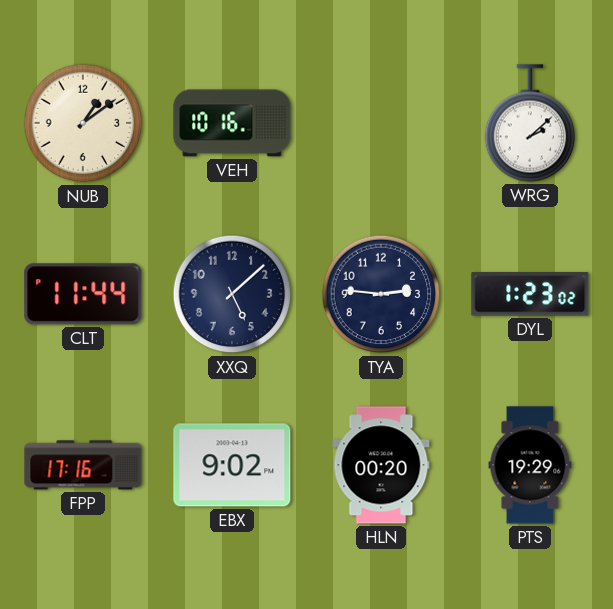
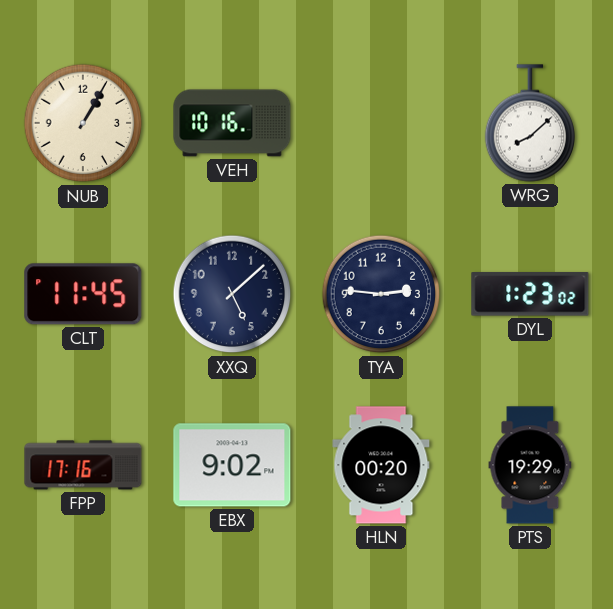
NUB: 1:09 -> 1:05
WRG: 2:08 -> 8:08
CLT: 11:44 -> 11:45
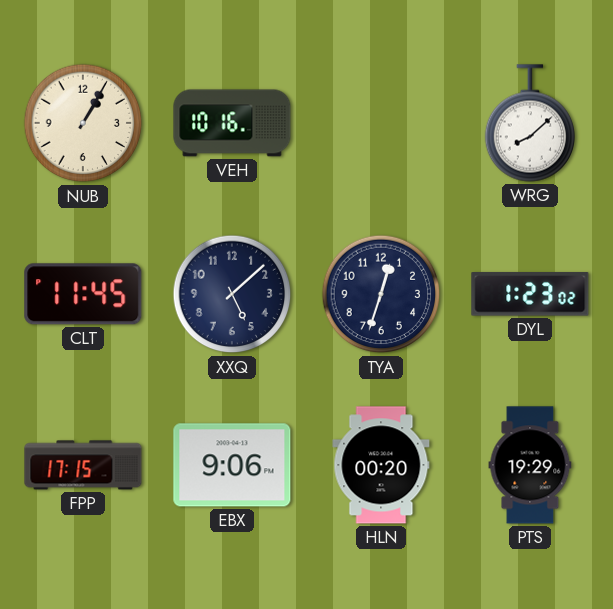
TYA: 2:46 -> 12:33
FPP: 17:16 -> 17:15
EBX: 9:02 -> 9:06
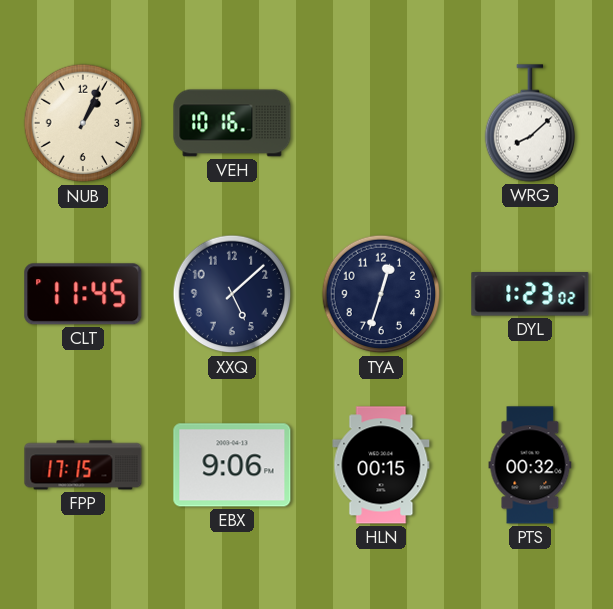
NUB: 1:05 -> 1:04
HLN: 00:20 -> 00:15
PTS: 19:29 -> 00:32
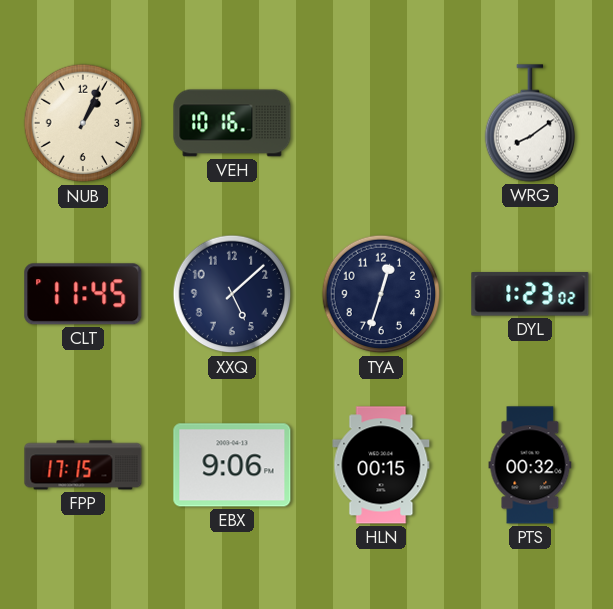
WRG: 8:08 -> 8:09
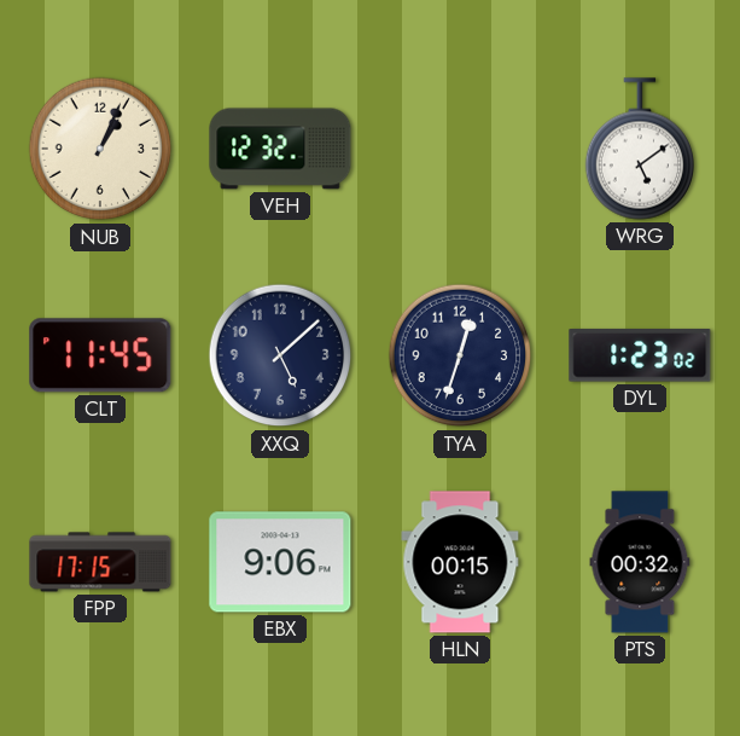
VEH: 10:16 -> 12:32
WRG: 8:09 -> 5:09
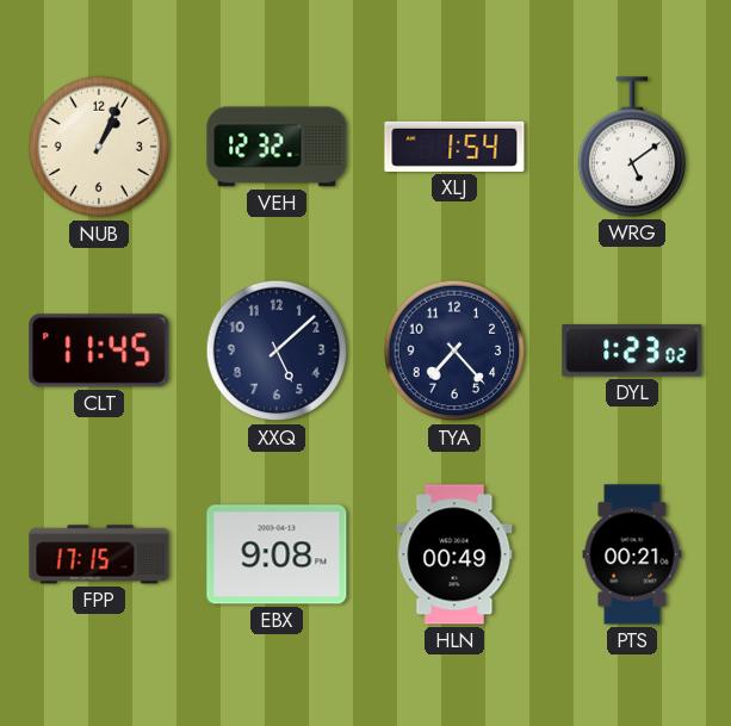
XLJ: none -> 1:54
TYA: 12:33 -> 7:23
EBX: 9:06 -> 9:08
HLN: 00:15 -> 00:49
PTS: 00:32 -> 00:21
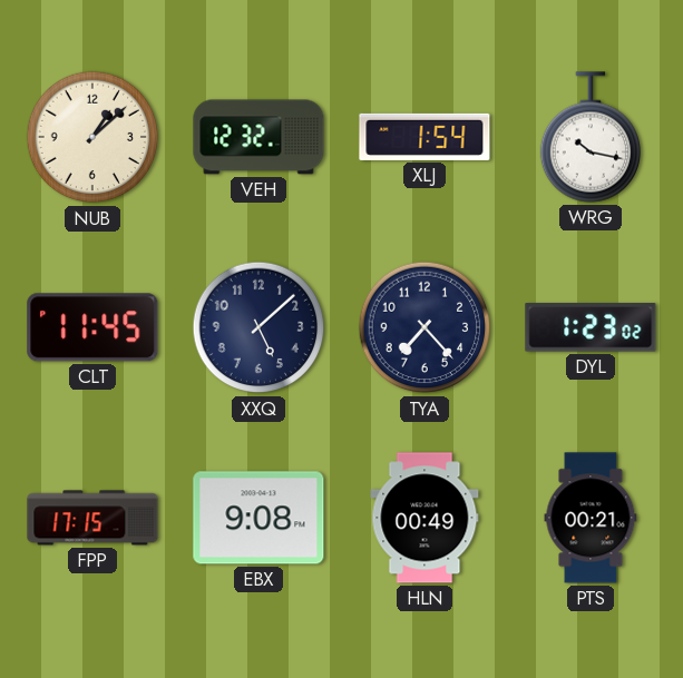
NUB: 1:04 -> 1:08
WRG: 5:09 -> 10:17
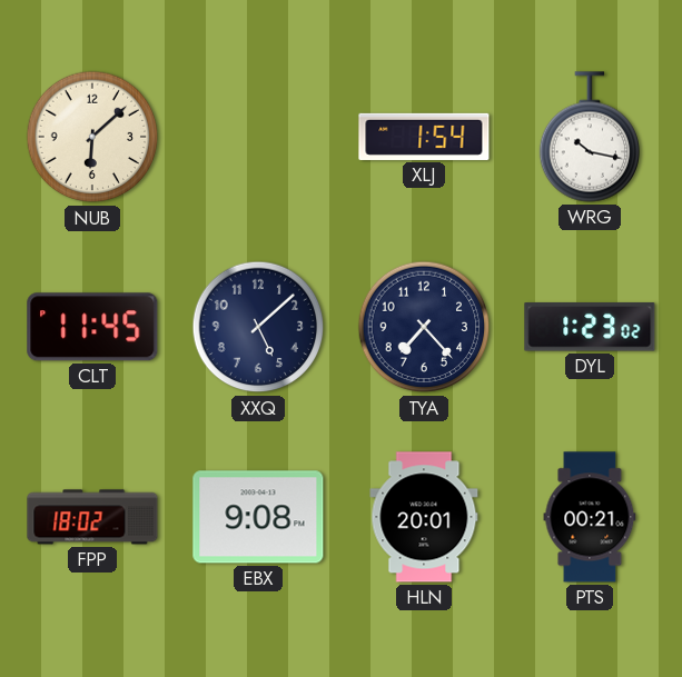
NUB: 1:08 -> 6:08
VEH: 12:32 -> none
FPP: 17:15 -> 18:02
HLN: 00:49 -> 20:01
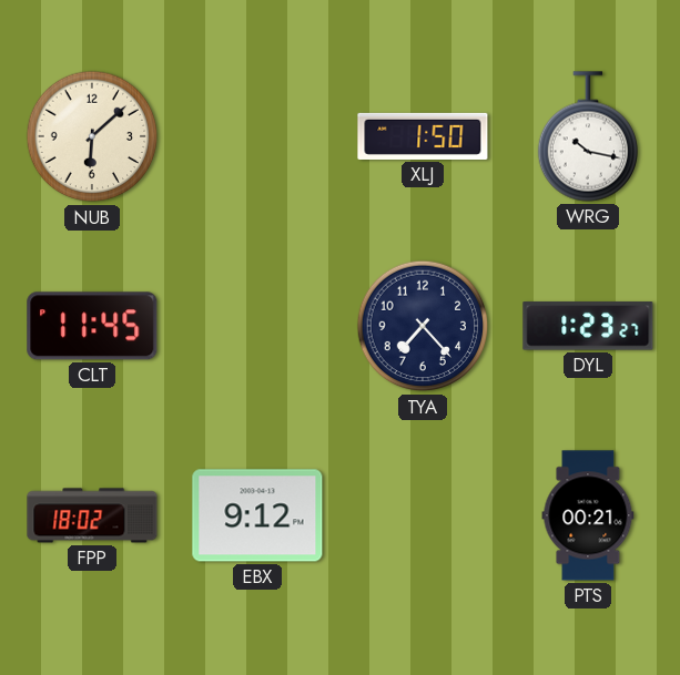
XLJ: 1:54 -> 1:50
XXQ: 5:08 -> none
DYL: 1:23:02 -> 1:23:27
EBX: 9:08 -> 9:12
HLN: 20:01 -> none
